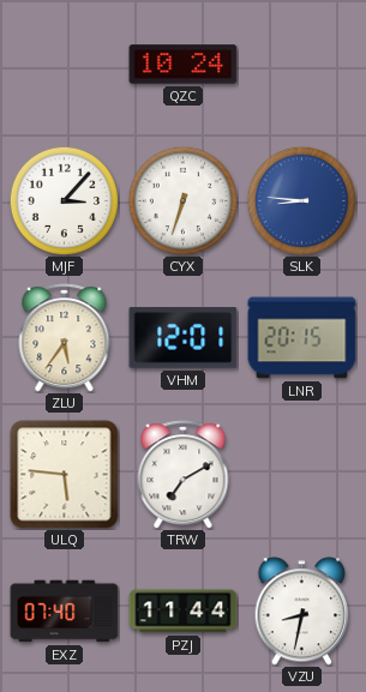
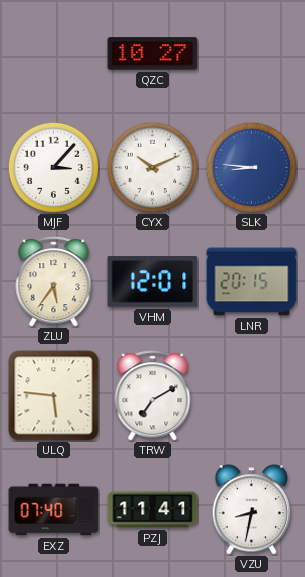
QZC: 10:24 -> 10:27
CYX: 6:33 -> 10:11
PZJ: 11:44 -> 11:41
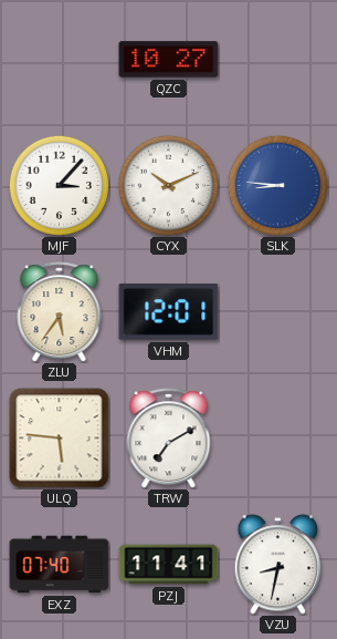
LNR: 20:15 -> none
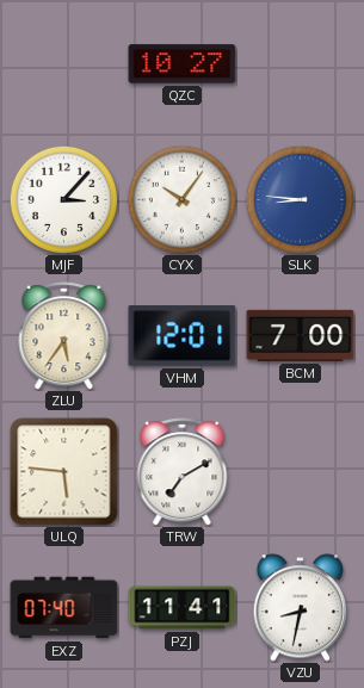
CYX: 10:11 -> 10:06
BCM: none -> 7:00
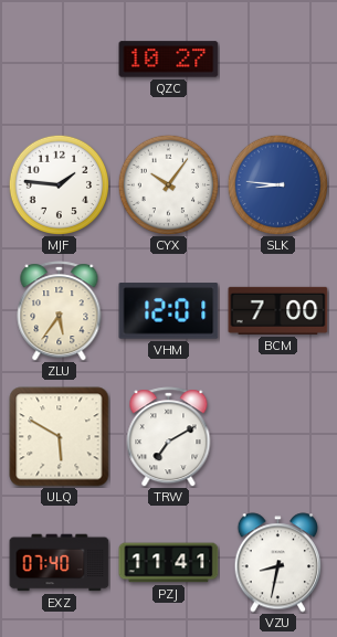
MJF: 3:07 -> 1:46
ULQ: 5:46 -> 5:50
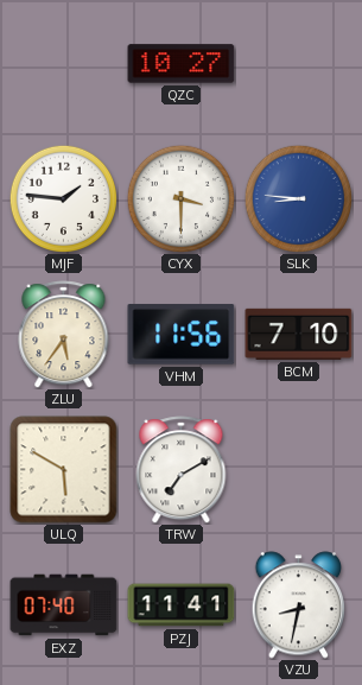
CYX: 10:06 -> 3:30
VHM: 12:01 -> 11:56
BCM: 7:00 -> 7:10
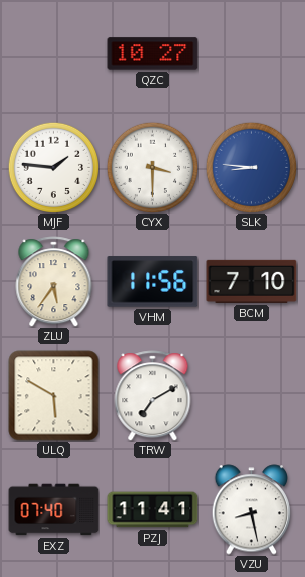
VZU: 8:32 -> 8:28
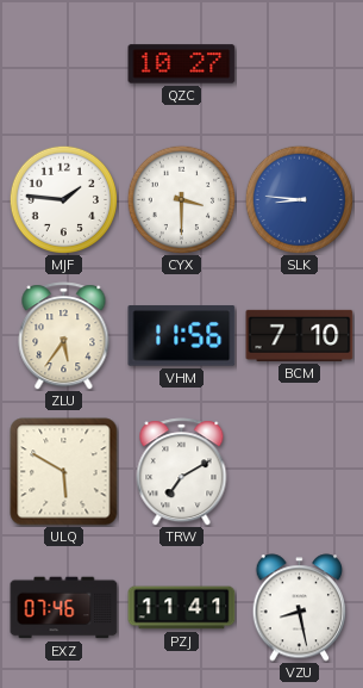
EXZ: 07:40 -> 07:46
